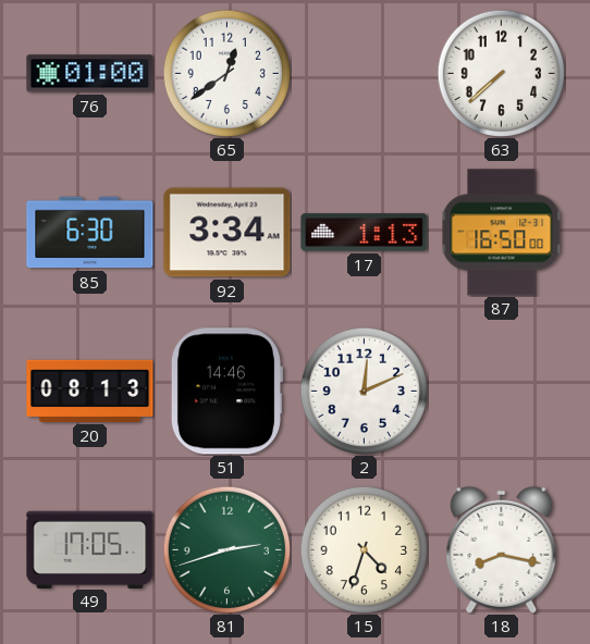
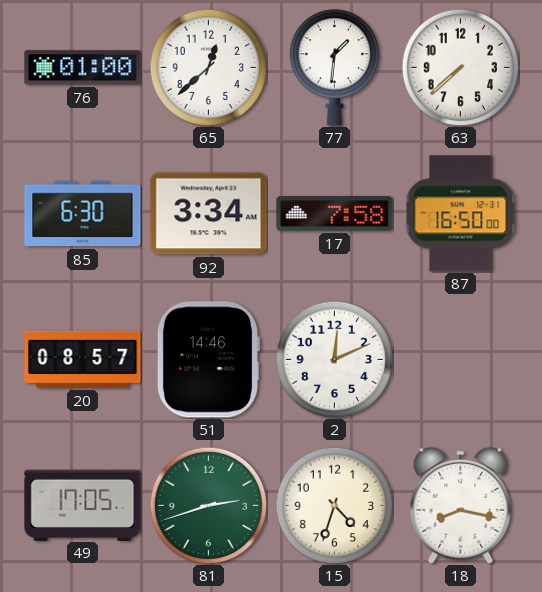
65: 12:39 -> 12:38
77: none -> 1:31
17: 1:13 -> 7:58
20: 08:13 -> 08:57
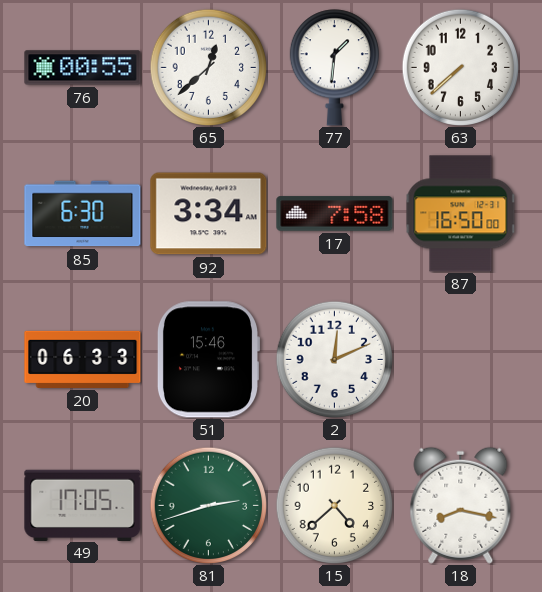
76: 01:00 -> 00:55
20: 08:57 -> 06:33
51: 14:46 -> 15:46
15: 4:33 -> 4:38
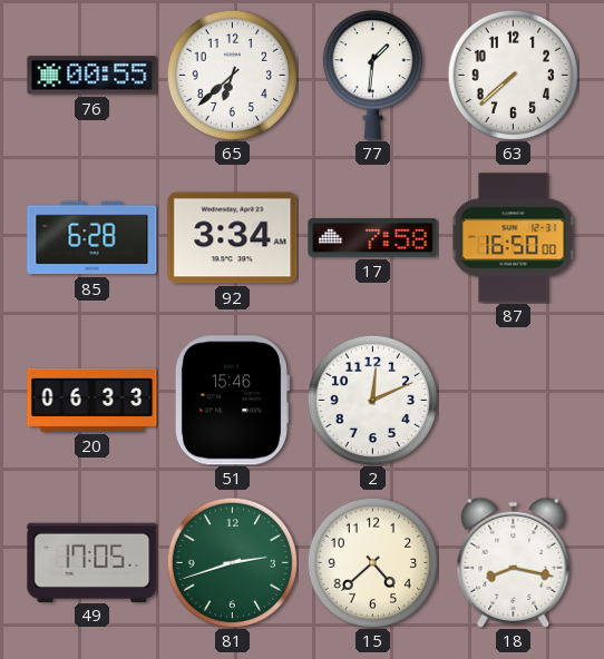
65: 12:38 -> 6:38
85: 6:30 -> 6:28
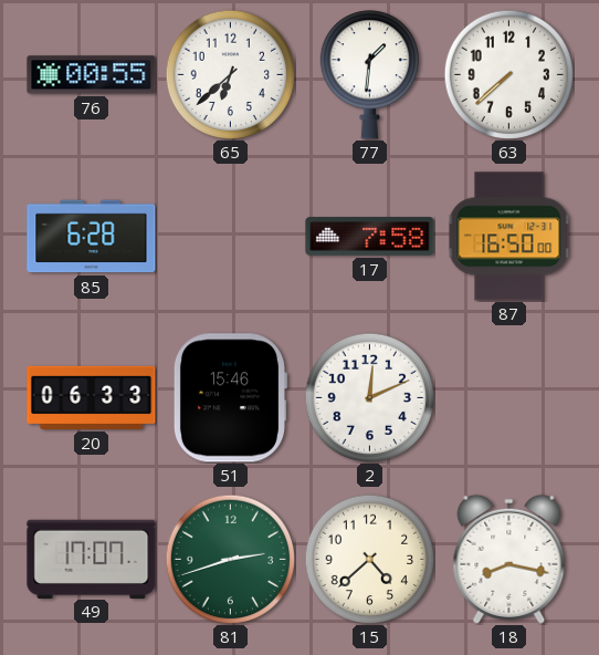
92: 3:34 -> none
49: 17:05 -> 17:07
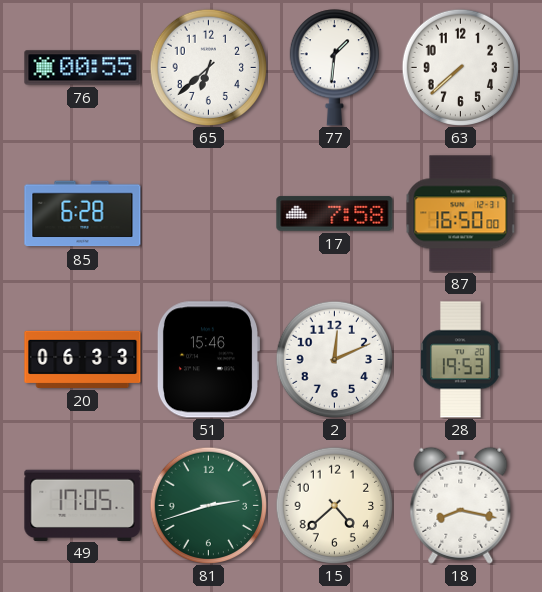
28: none -> 19:53
49: 17:07 -> 17:05
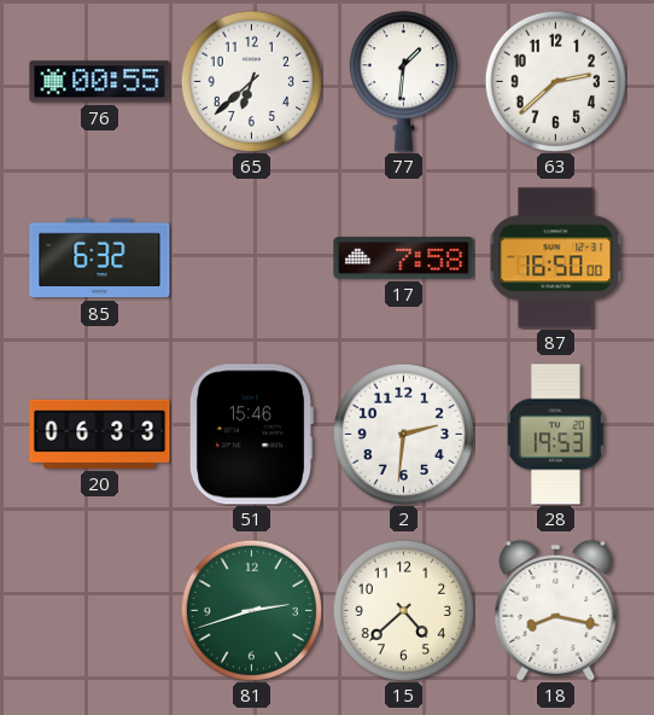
63: 7:38 -> 2:38
85: 6:28 -> 6:32
2: 12:11 -> 2:31
49: 17:05 -> none
